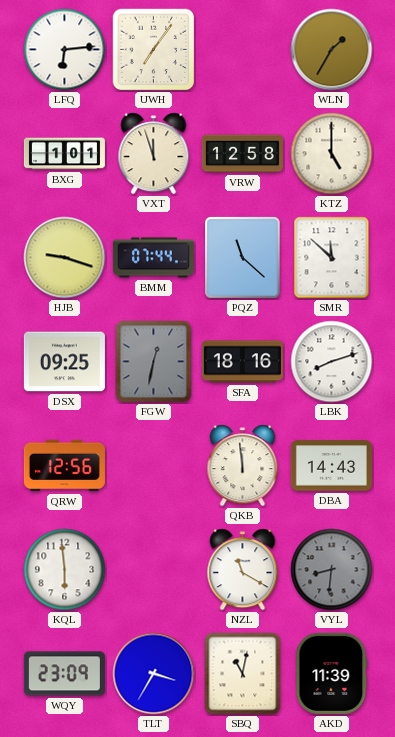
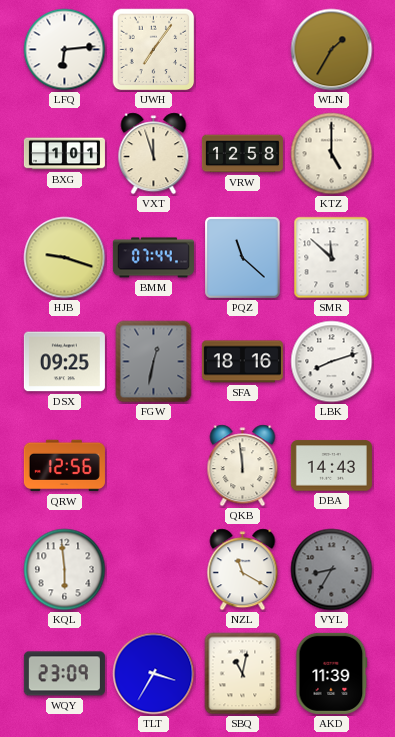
VYL: 8:31 -> 8:35
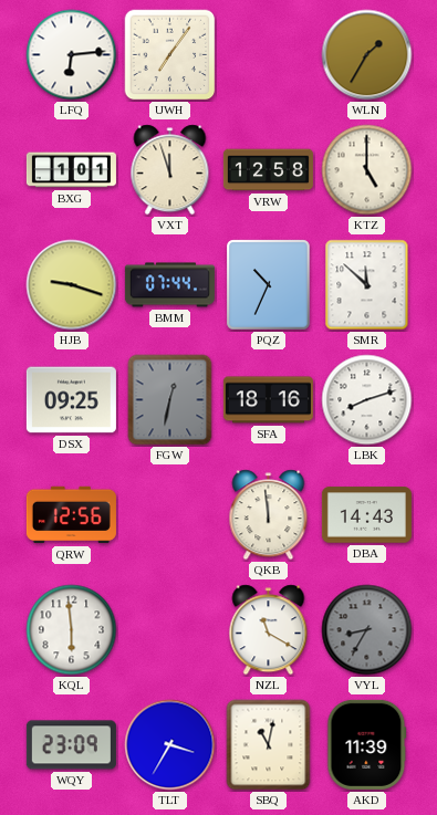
PQZ: 11:22 -> 10:34
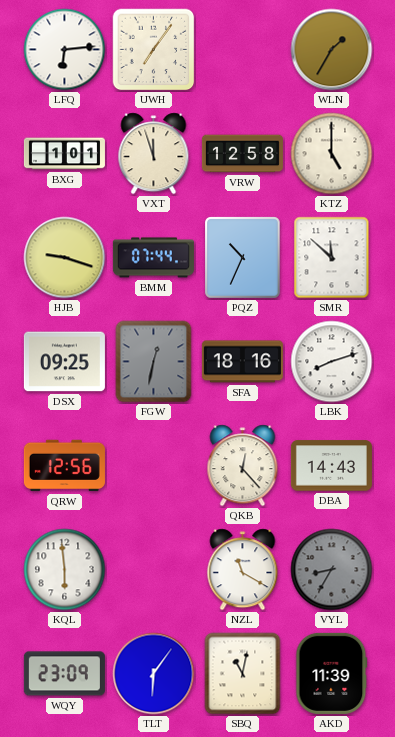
QKB: 11:59 -> 12:23
TLT: 3:35 -> 6:06
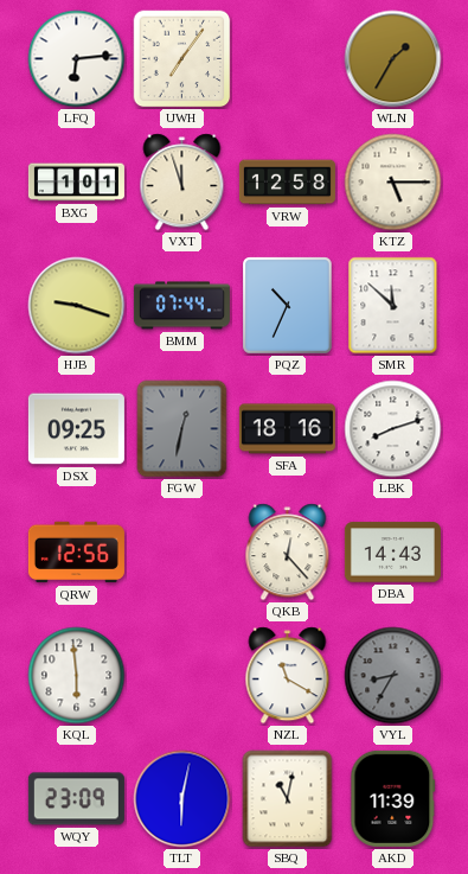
KTZ: 5:00 -> 5:15
TLT: 6:06 -> 6:02
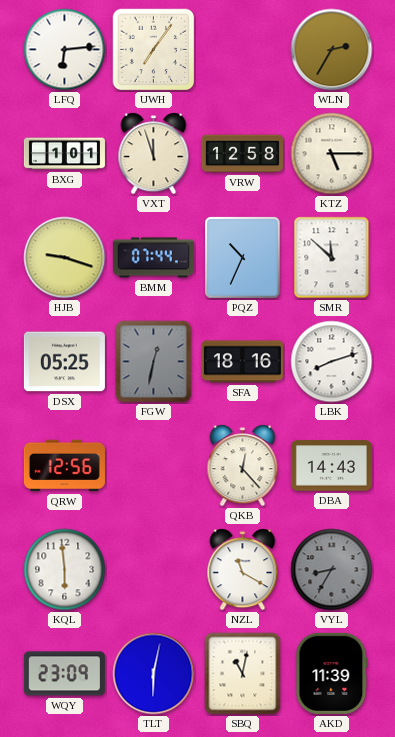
WLN: 1:35 -> 2:35
DSX: 09:25 -> 05:25
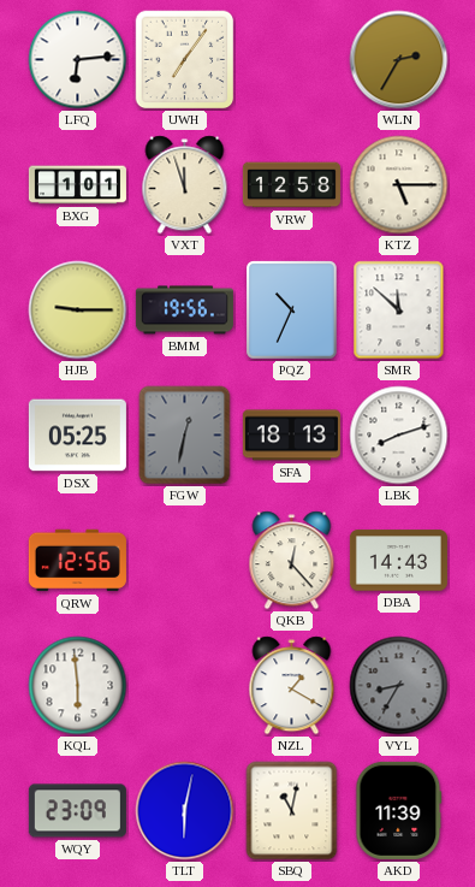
HJB: 9:18 -> 9:15
BMM: 07:44 -> 19:56
SFA: 18:16 -> 18:13
NZL: 11:20 -> 1:20
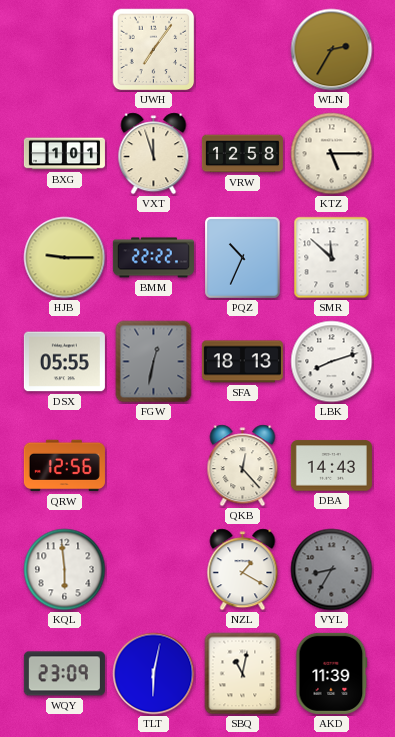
LFQ: 6:14 -> none
BMM: 19:56 -> 22:22
DSX: 05:25 -> 05:55
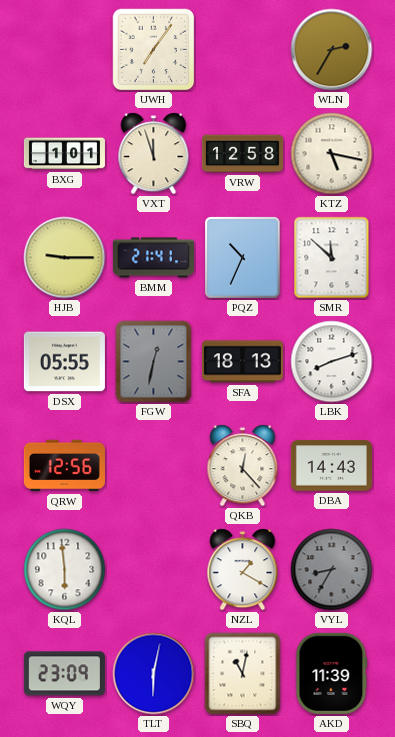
KTZ: 5:15 -> 5:17
BMM: 22:22 -> 21:41
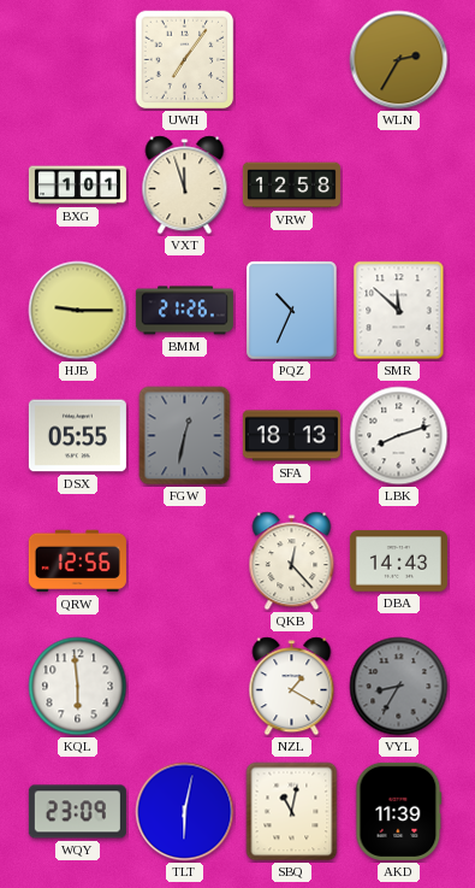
KTZ: 5:17 -> none
BMM: 21:41 -> 21:26
